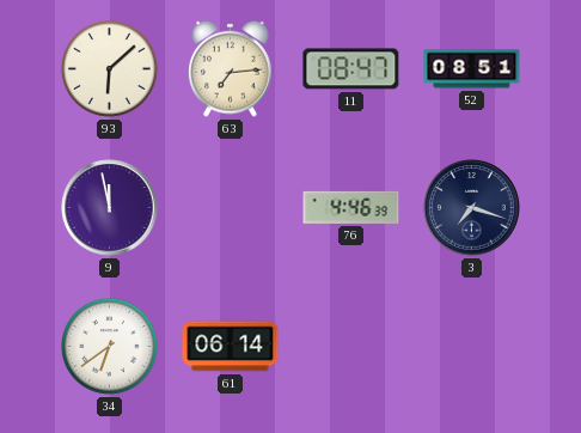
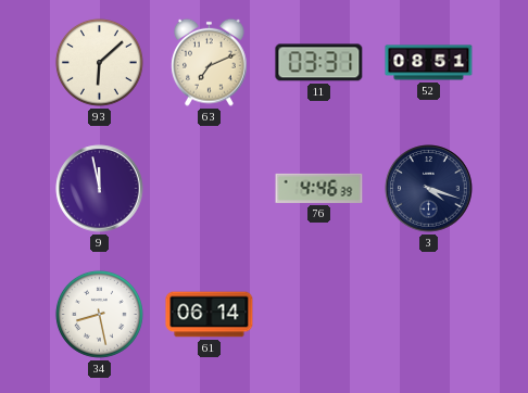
63: 7:14 -> 7:11
11: 08:47 -> 03:31
3: 7:18 -> 4:18
34: 6:39 -> 8:28
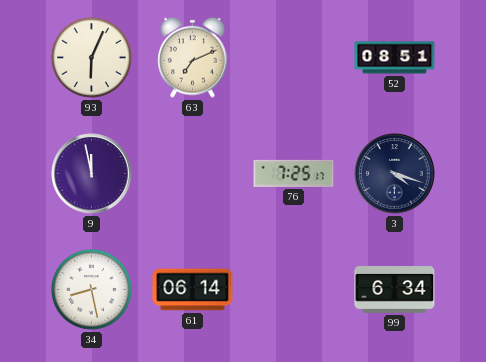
93: 6:08 -> 6:04
11: 03:31 -> none
76: 4:46 -> 7:25
99: none -> 6:34
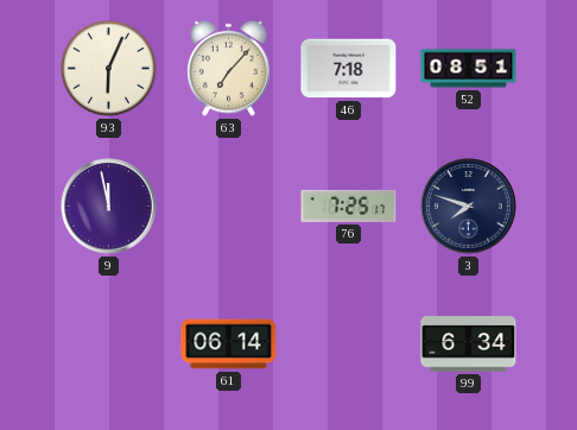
63: 7:11 -> 7:07
46: none -> 7:18
3: 4:18 -> 7:48
34: 8:28 -> none
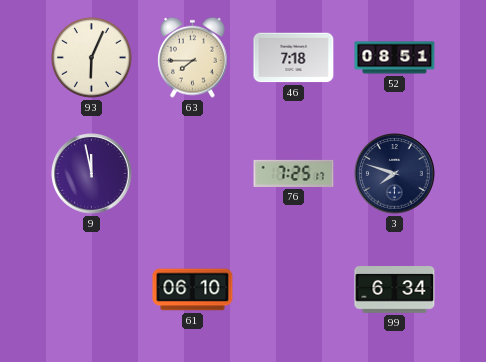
63: 7:07 -> 7:45
61: 06:14 -> 06:10
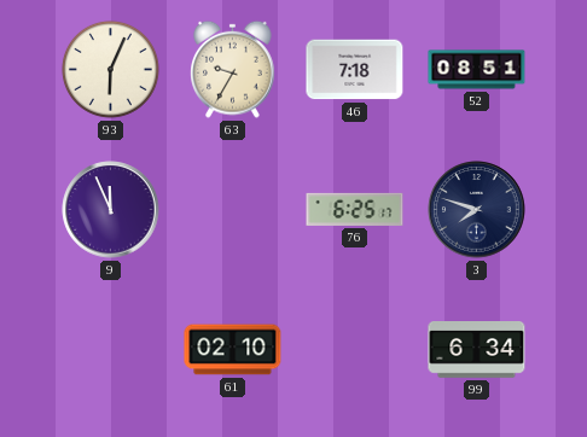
63: 7:45 -> 9:35
9: 11:58 -> 11:56
76: 7:25 -> 6:25
61: 06:10 -> 02:10
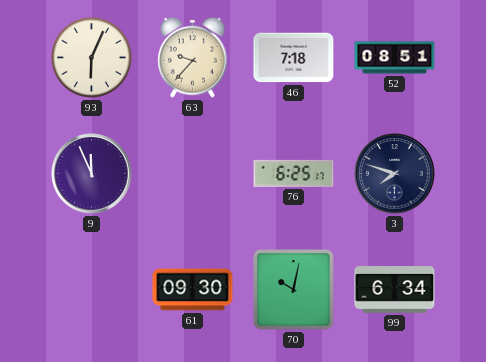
63: 9:35 -> 9:37
61: 02:10 -> 09:30
70: none -> 10:02
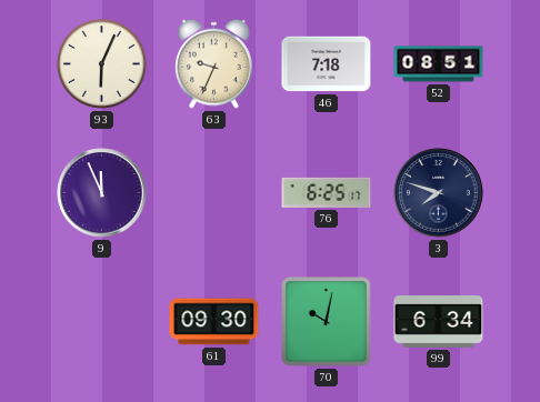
63: 9:37 -> 9:34
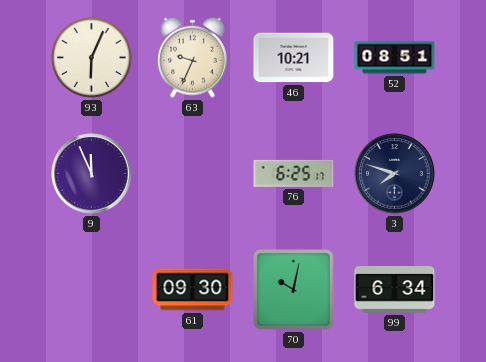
46: 7:18 -> 10:21
